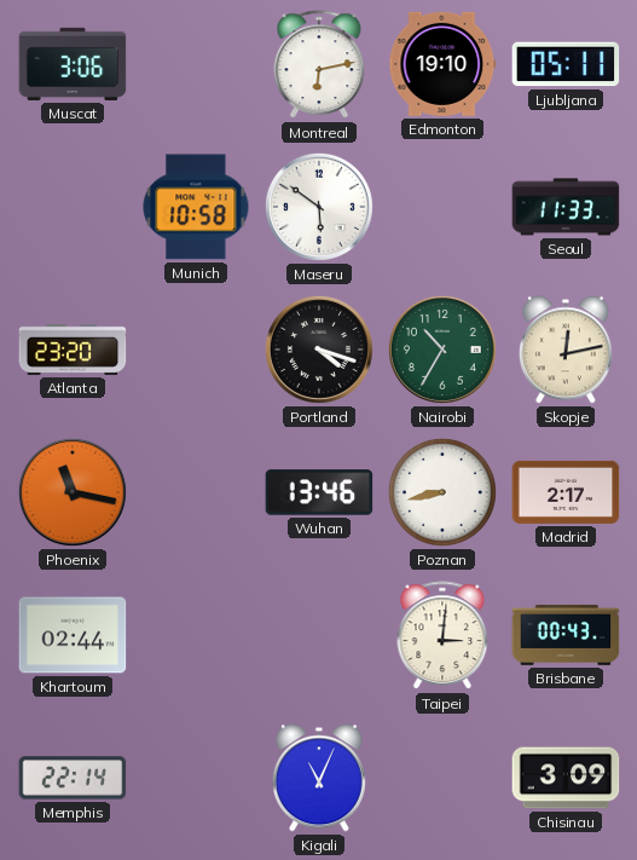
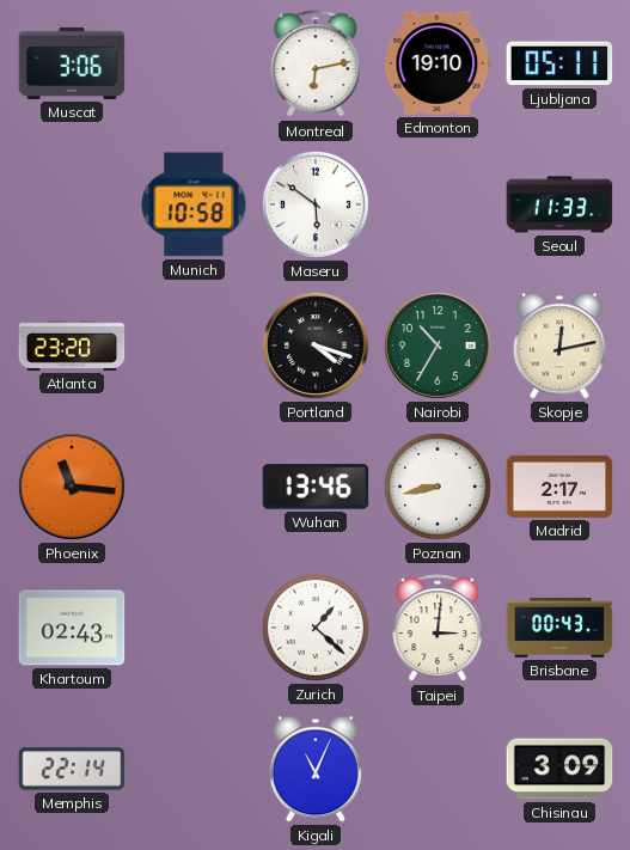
Phoenix: 11:17 -> 11:16
Khartoum: 02:44 -> 02:43
Zurich: none -> 1:22
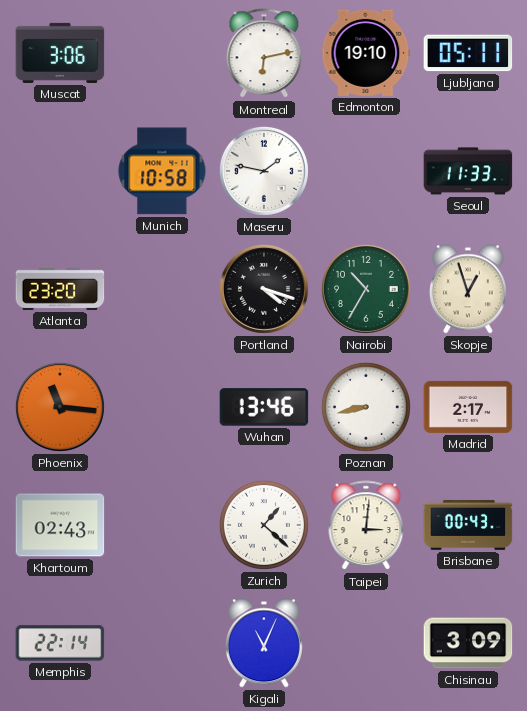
Maseru: 5:51 -> 1:47
Skopje: 12:13 -> 12:57
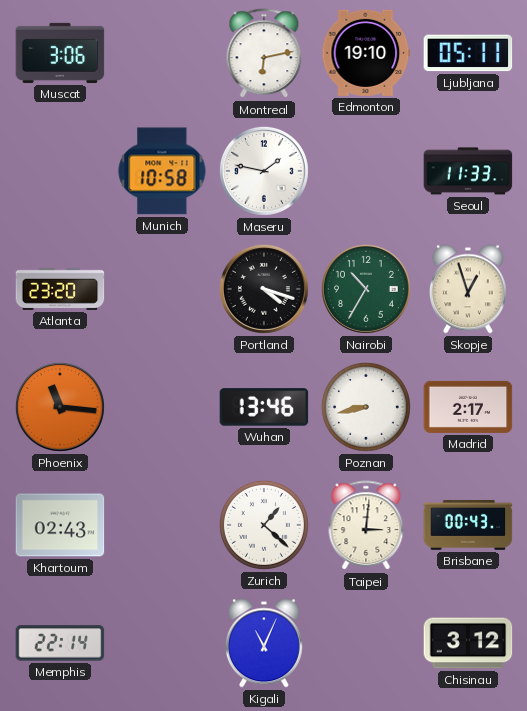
Chisinau: 3:09 -> 3:12
